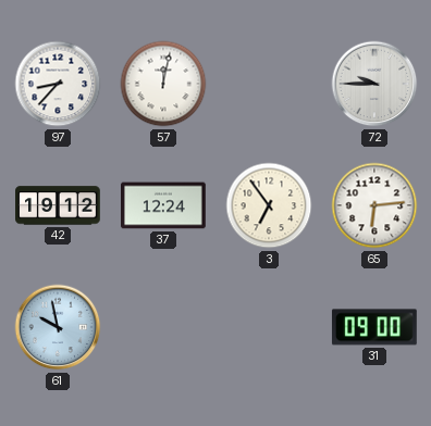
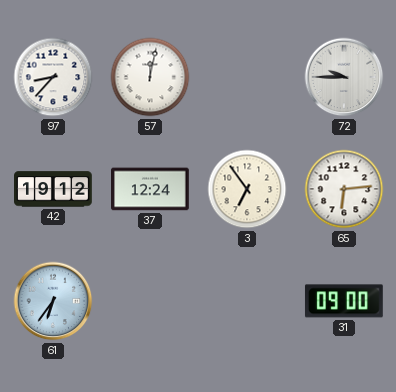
61: 9:58 -> 6:36
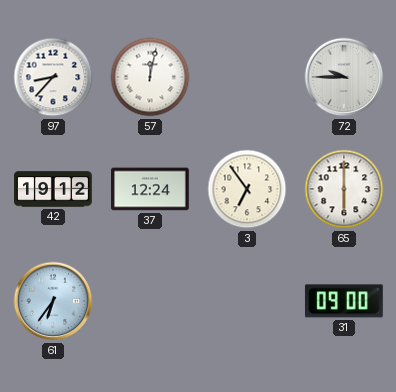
65: 6:14 -> 6:00
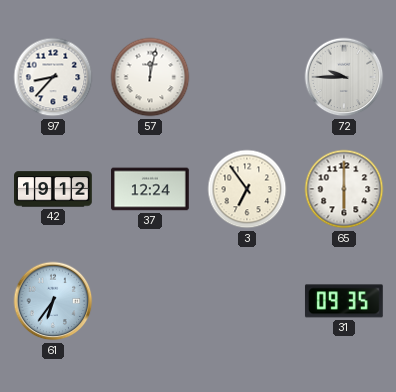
31: 09:00 -> 09:35
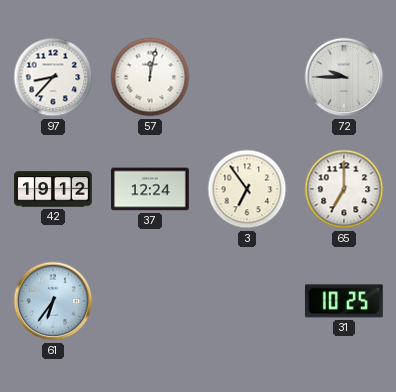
65: 6:00 -> 7:00
31: 09:35 -> 10:25
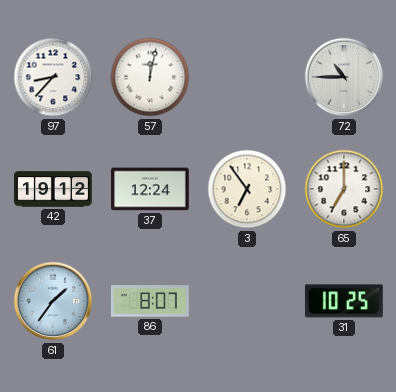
72: 9:45 -> 10:45
61: 6:36 -> 1:36
86: none -> 8:07
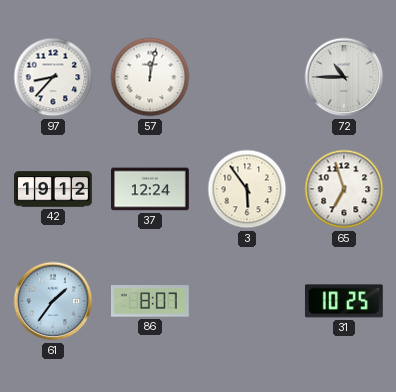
3: 6:54 -> 5:54
65: 7:00 -> 6:57
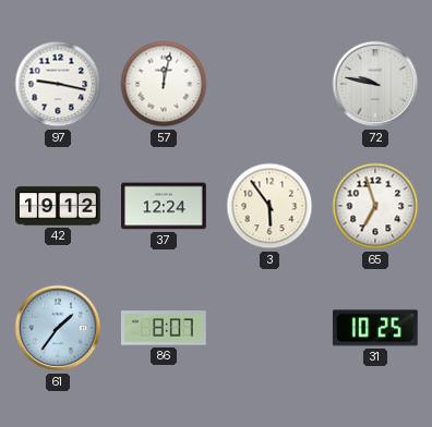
97: 8:37 -> 9:17
72: 10:45 -> 9:47
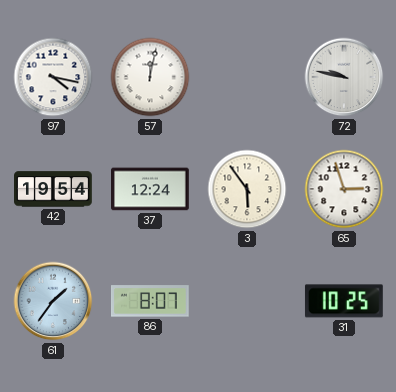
97: 9:17 -> 4:17
42: 19:12 -> 19:54
65: 6:57 -> 2:57
